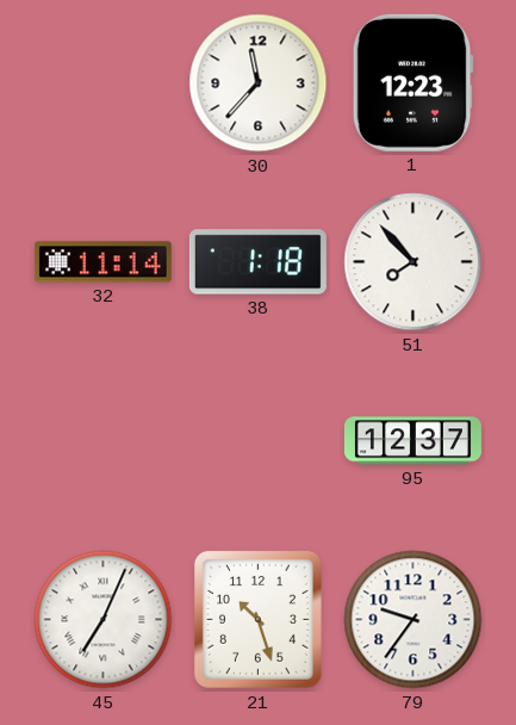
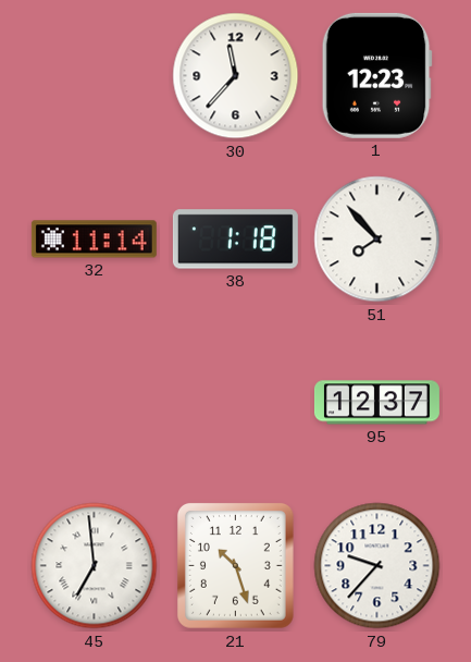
45: 7:04 -> 6:59
79: 9:36 -> 9:37
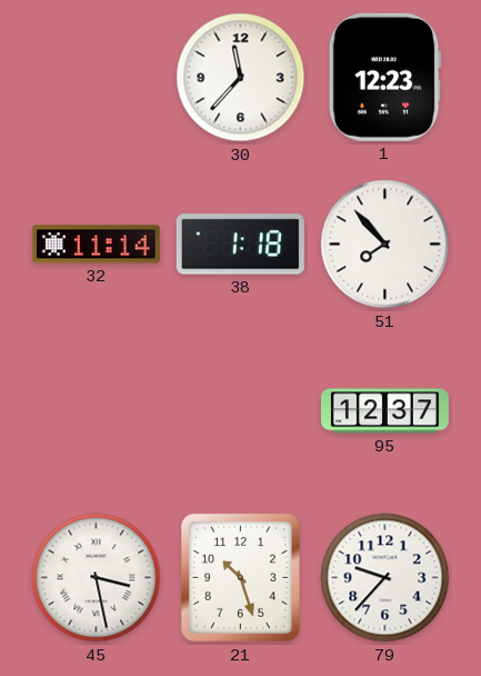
45: 6:59 -> 3:28
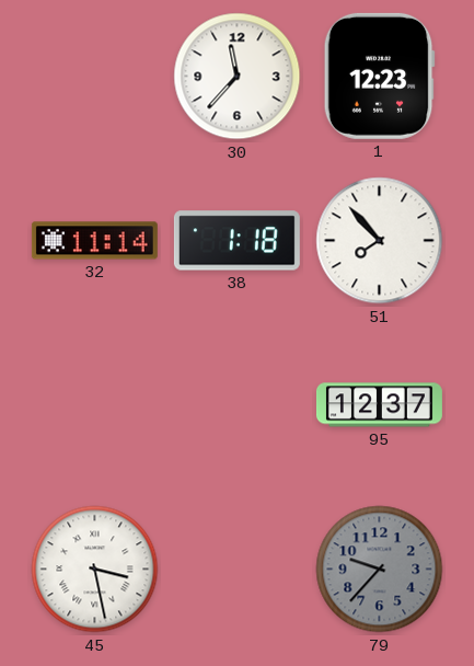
21: 10:27 -> none
79 dial: white -> grey
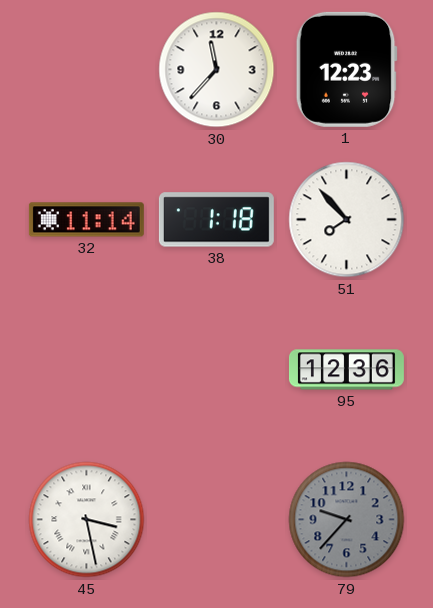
95: 12:37 -> 12:36
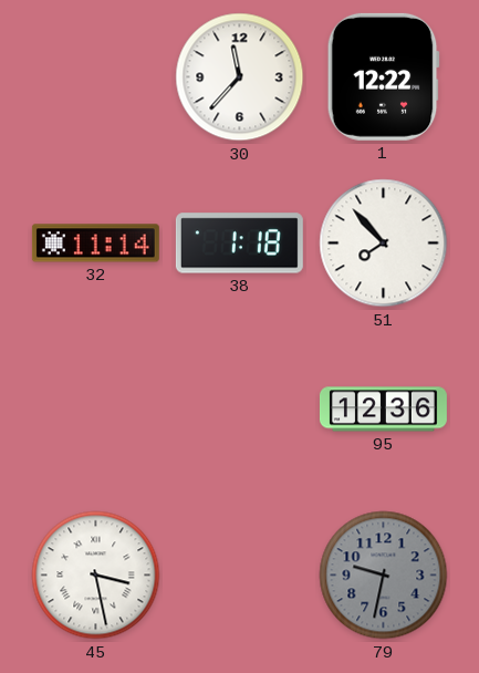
1: 12:23 -> 12:22
79: 9:37 -> 9:32
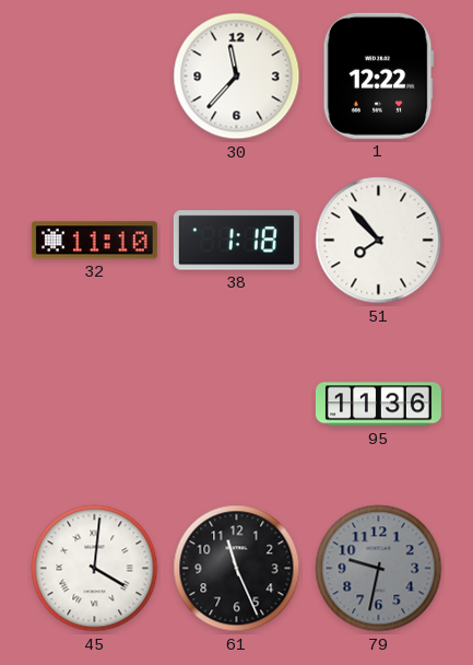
32: 11:14 -> 11:10
95: 12:36 -> 11:36
45: 3:28 -> 4:01
61: none -> 11:26
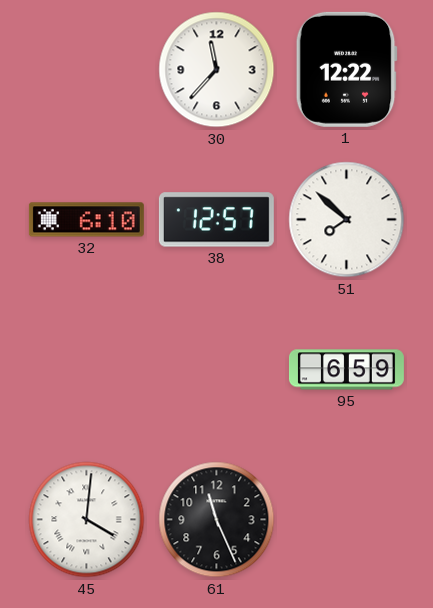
32: 11:10 -> 6:10
38: 1:18 -> 12:57
51: 7:53 -> 7:52
95: 11:36 -> 6:59
79: 9:32 -> none
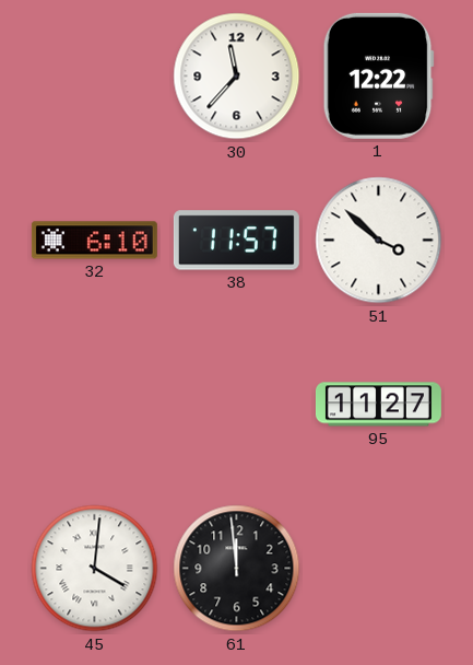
38: 12:57 -> 11:57
51: 7:52 -> 3:52
95: 6:59 -> 11:27
61: 11:26 -> 11:59
